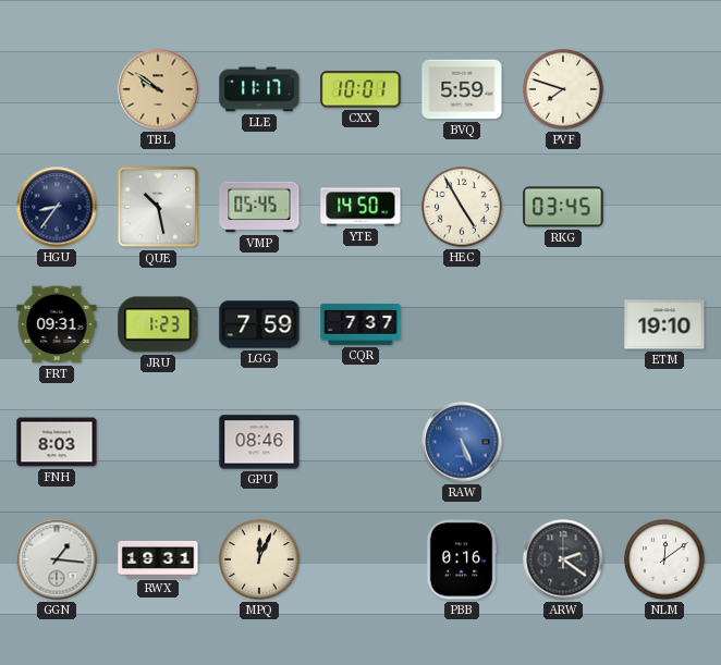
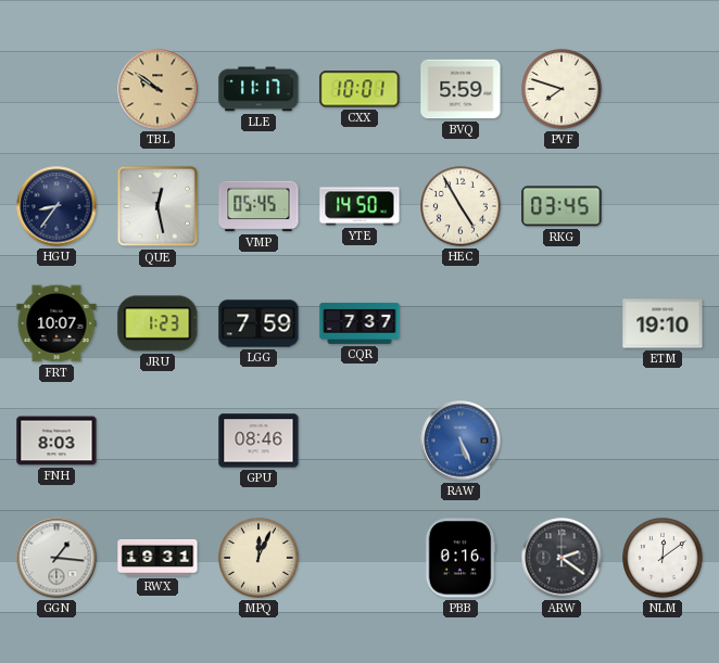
QUE: 10:28 -> 12:28
FRT: 09:31 -> 10:07
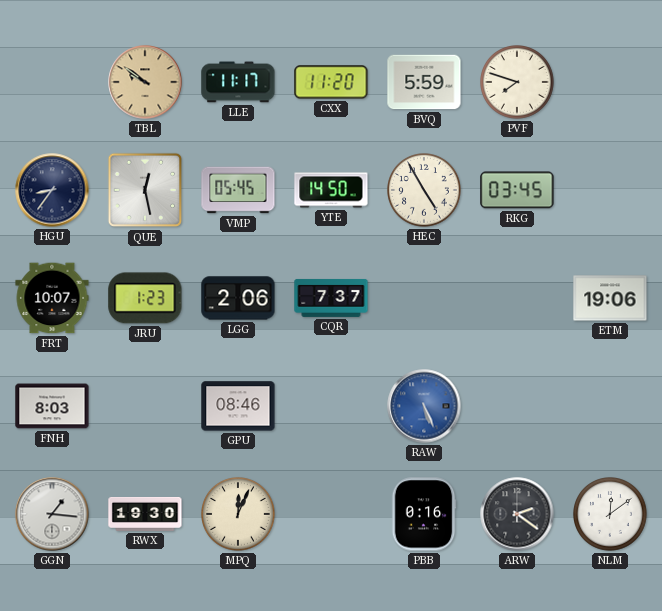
CXX: 10:01 -> 11:20
LGG: 7:59 -> 2:06
ETM: 19:10 -> 19:06
RWX: 19:31 -> 19:30
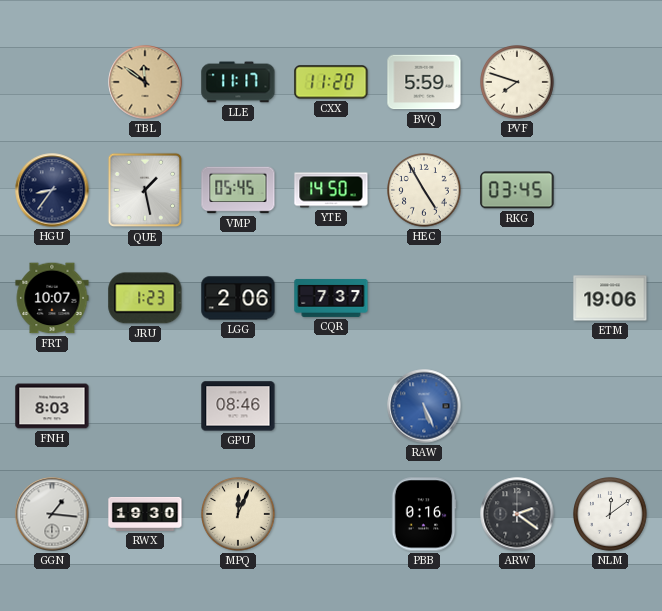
TBL: 9:51 -> 11:51
QUE: 12:28 -> 1:28
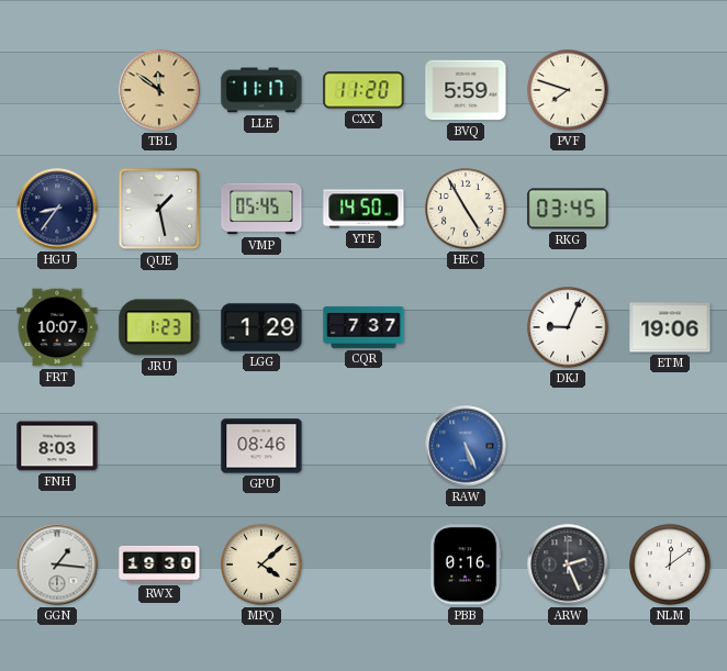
LGG: 2:06 -> 1:29
DKJ: none -> 9:04
MPQ: 12:04 -> 4:08
ARW: 2:21 -> 2:26
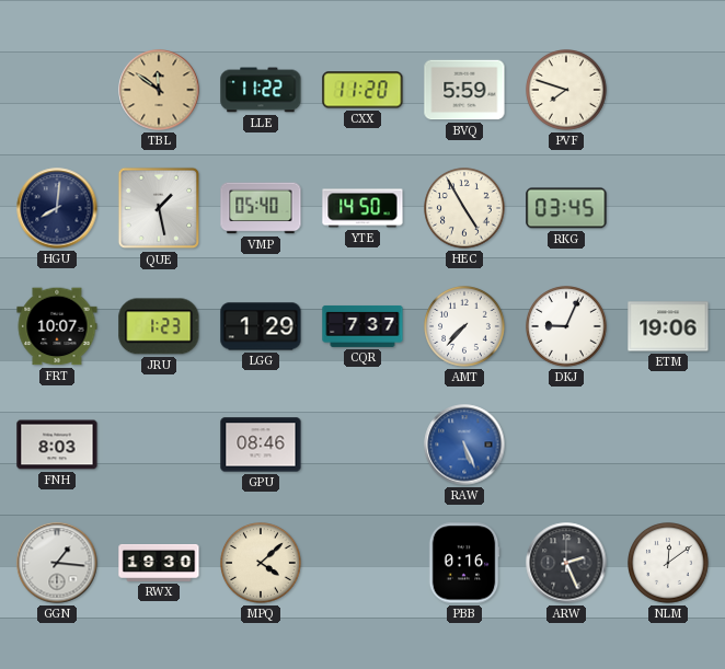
LLE: 11:17 -> 11:22
HGU: 8:36 -> 8:01
VMP: 05:45 -> 05:40
AMT: none -> 7:37
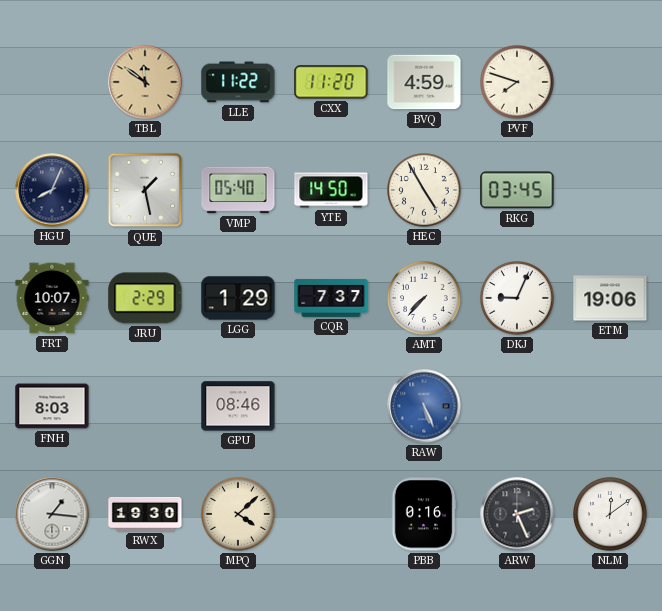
BVQ: 5:59 -> 4:59
HGU: 8:01 -> 8:04
JRU: 1:23 -> 2:29
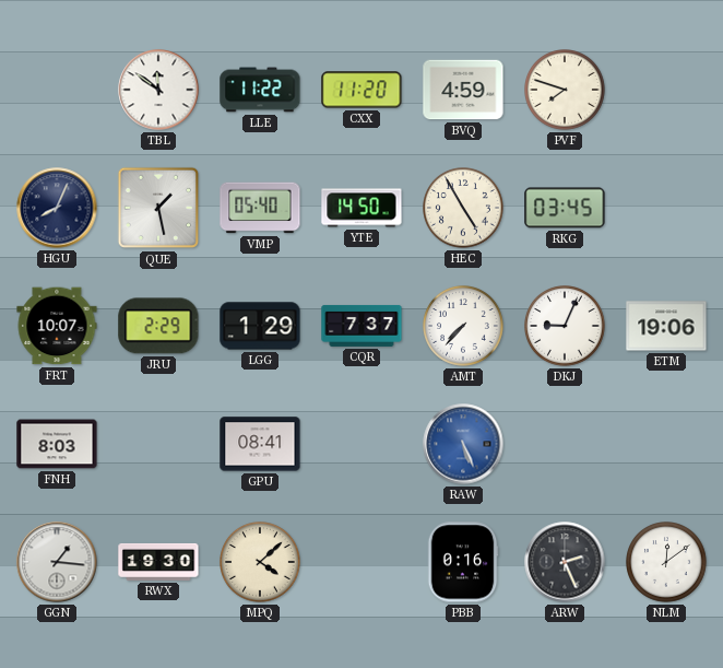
TBL dial: champagne -> white
GPU: 08:46 -> 08:41
